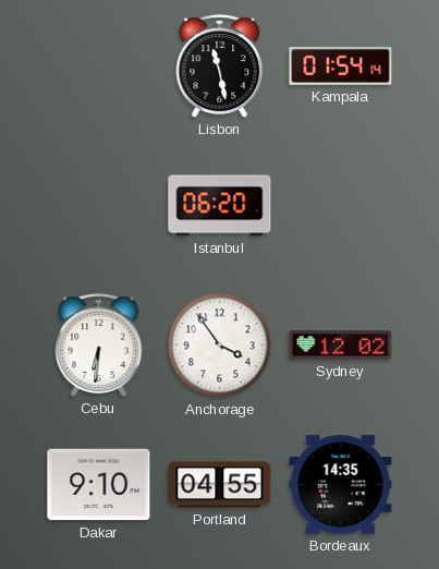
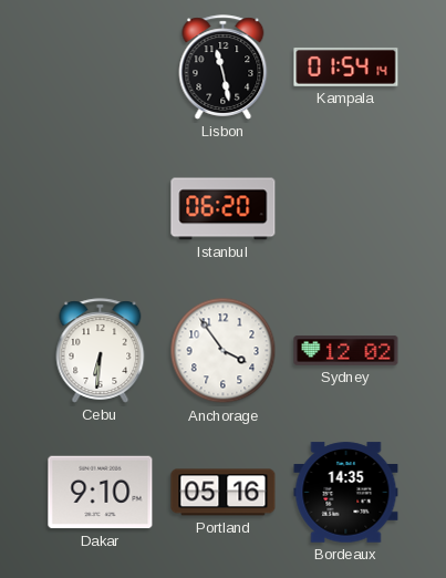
Portland: 04:55 -> 05:16
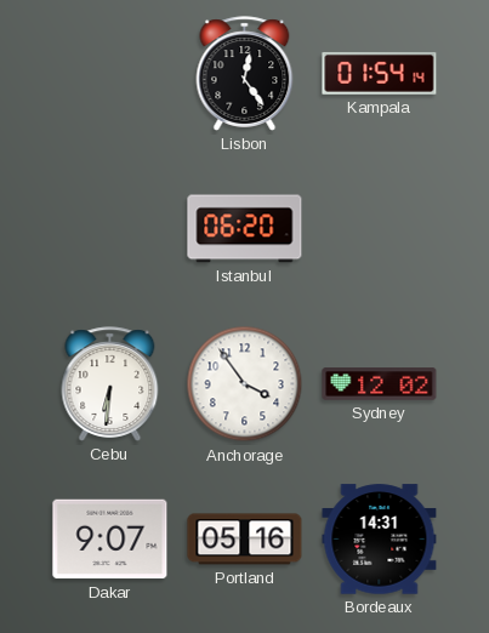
Lisbon: 11:28 -> 12:24
Dakar: 9:10 -> 9:07
Bordeaux: 14:35 -> 14:31
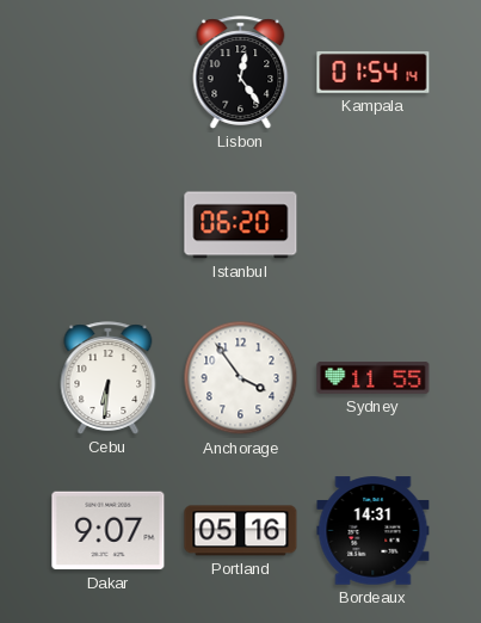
Sydney: 12:02 -> 11:55
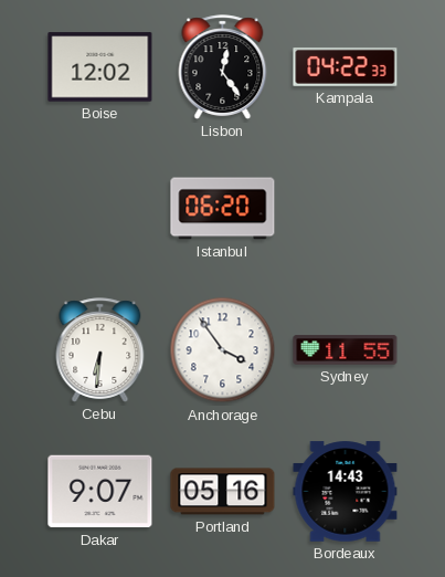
Boise: none -> 12:02
Kampala: 01:54 -> 04:22
Bordeaux: 14:31 -> 14:43
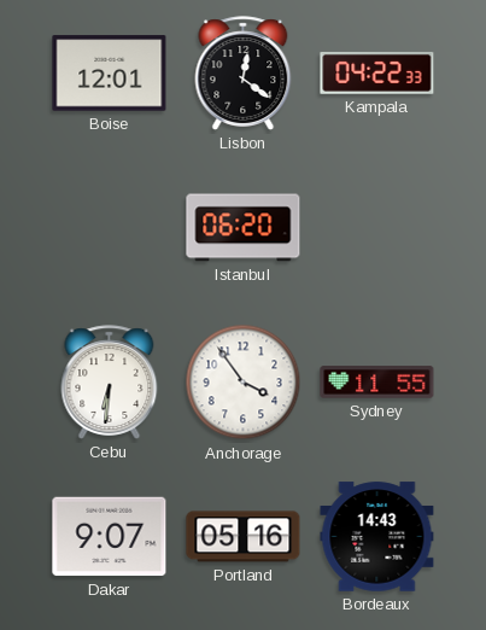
Boise: 12:02 -> 12:01
Lisbon: 12:24 -> 12:21
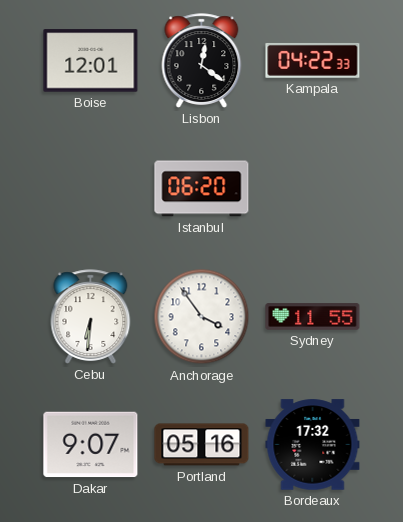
Bordeaux: 14:43 -> 17:32
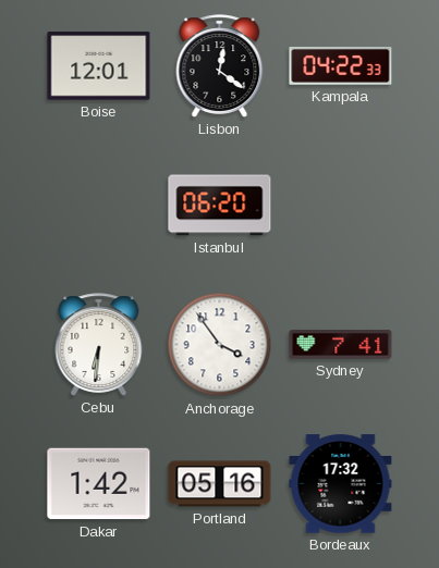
Sydney: 11:55 -> 7:41
Dakar: 9:07 -> 1:42
